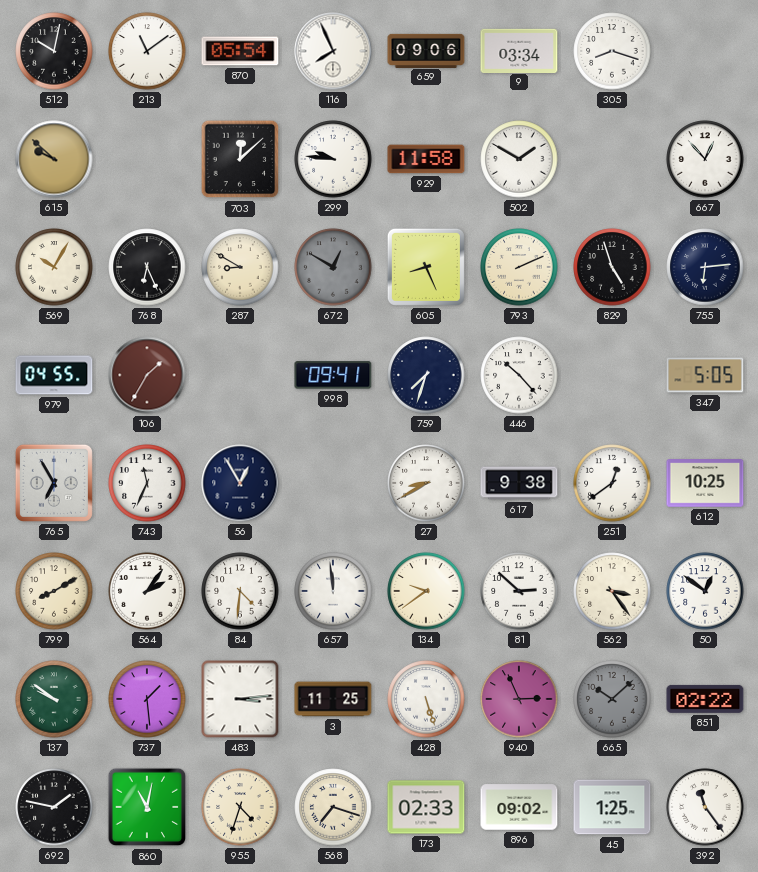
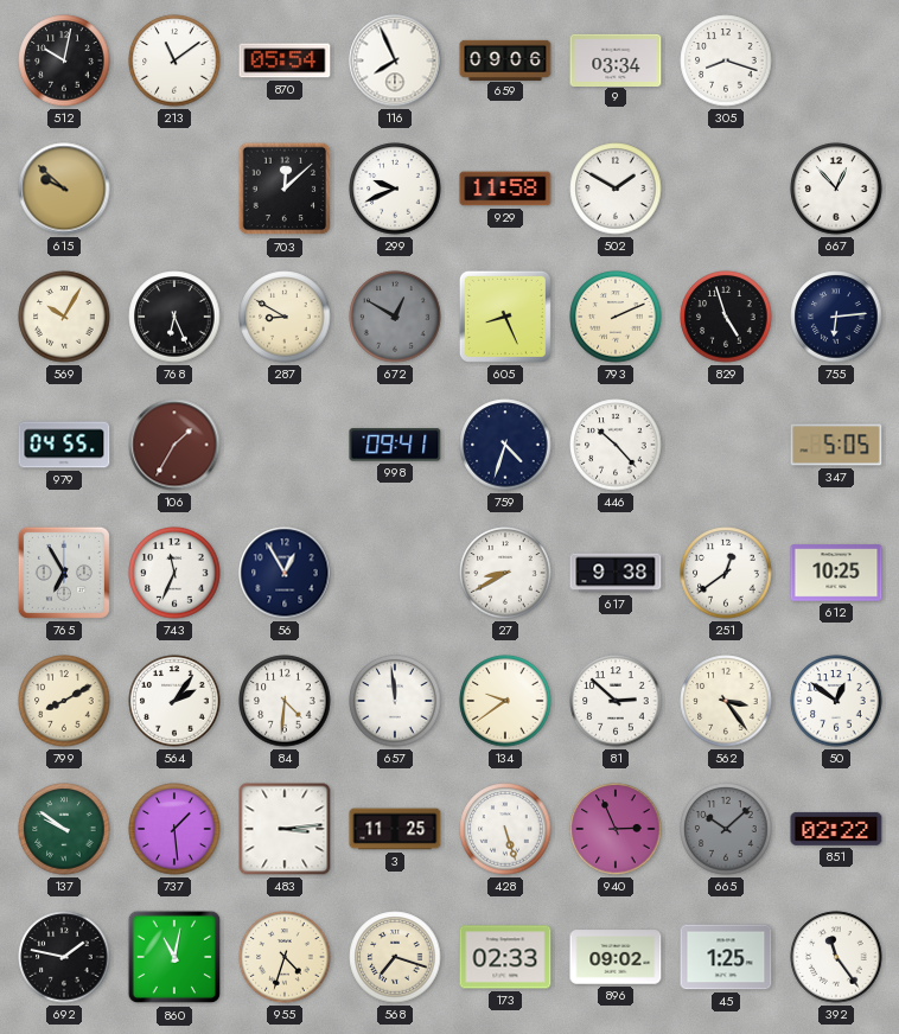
299: 9:46 -> 9:41
759: 7:33 -> 4:33
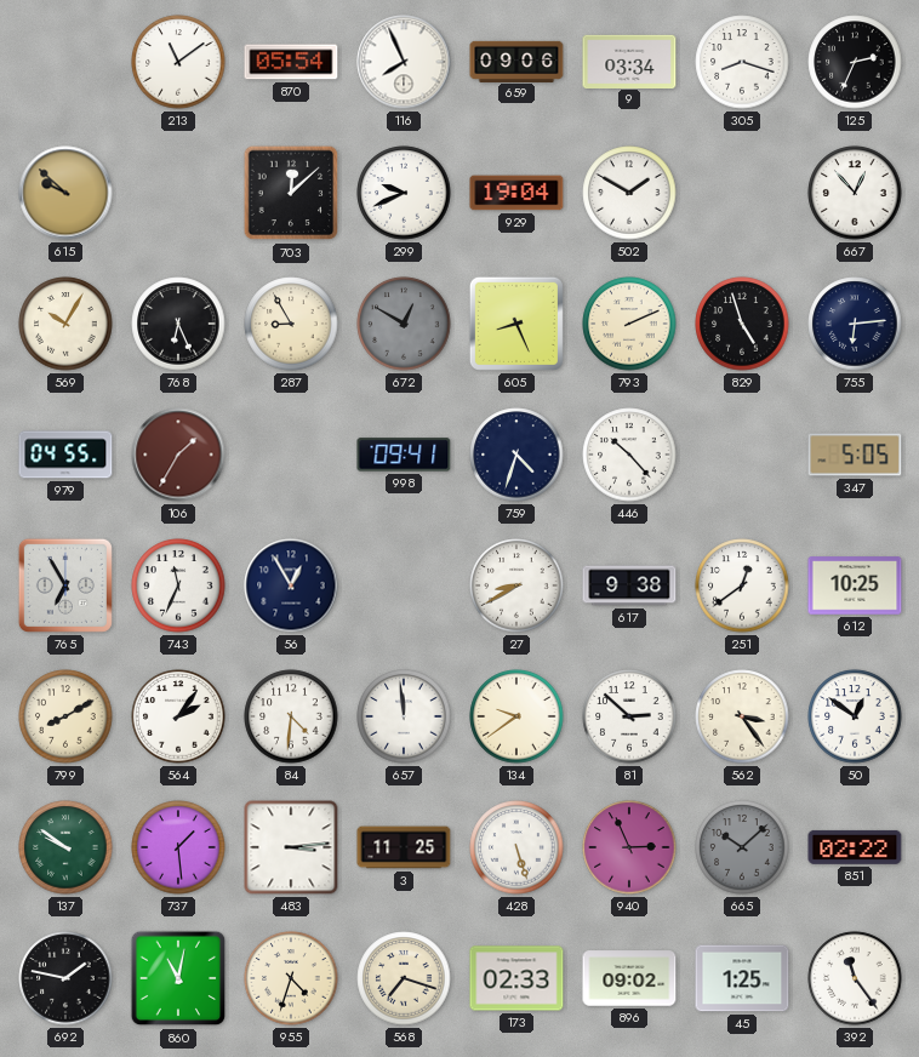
512: 10:02 -> none
125: none -> 2:34
929: 11:58 -> 19:04
287: 8:50 -> 8:55
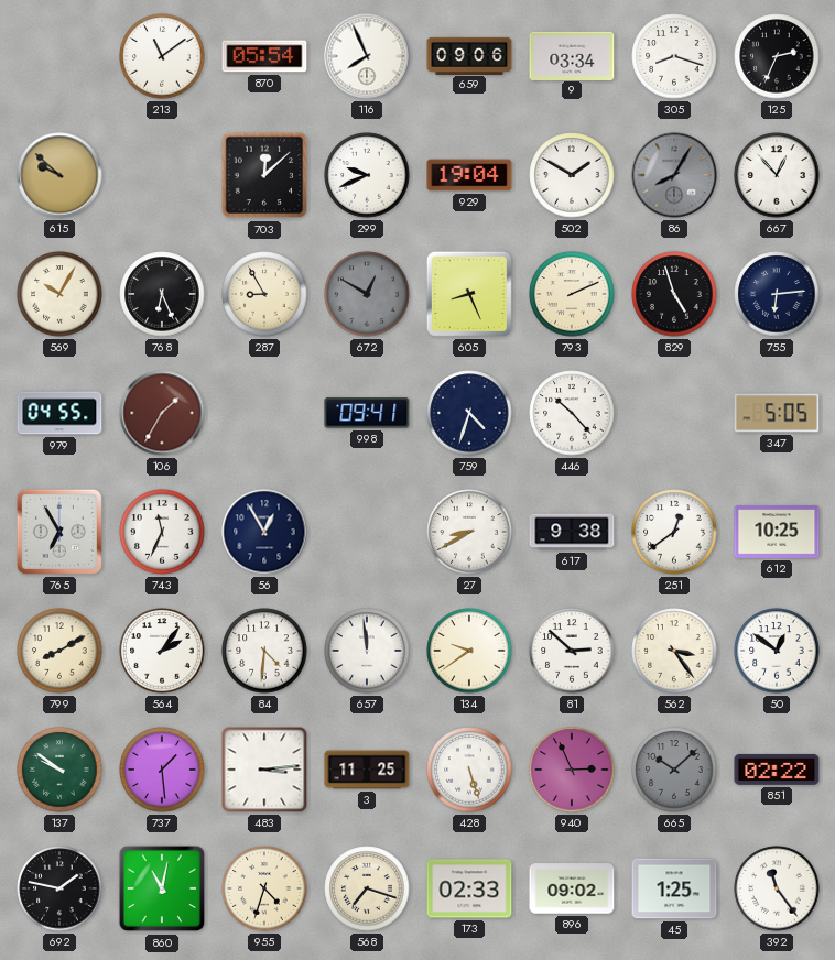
86: none -> 8:05
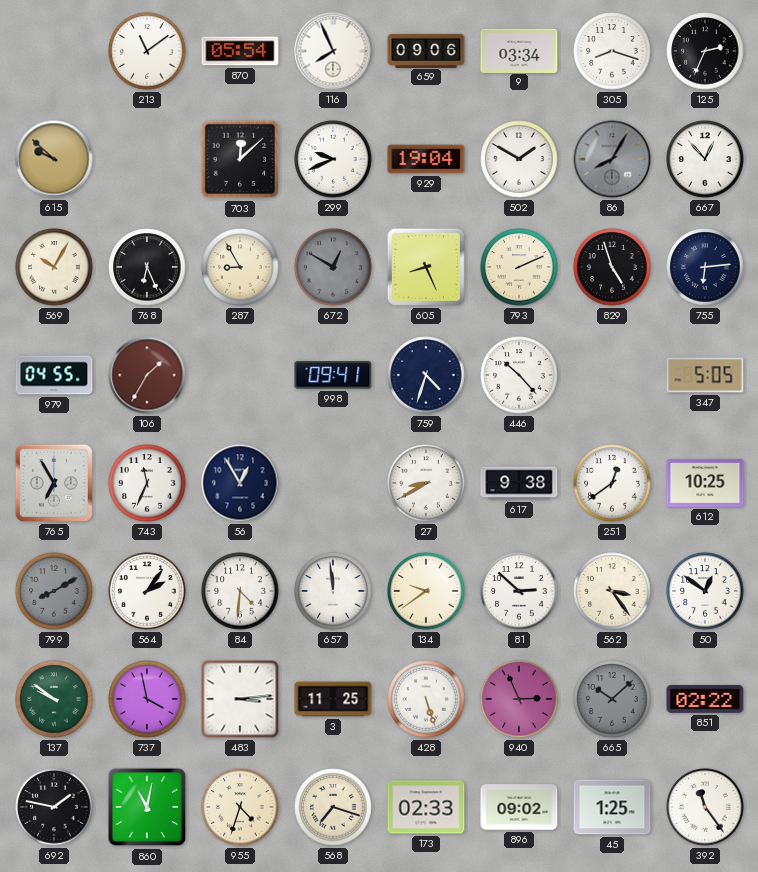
799 dial: cream -> grey
737: 1:29 -> 3:58
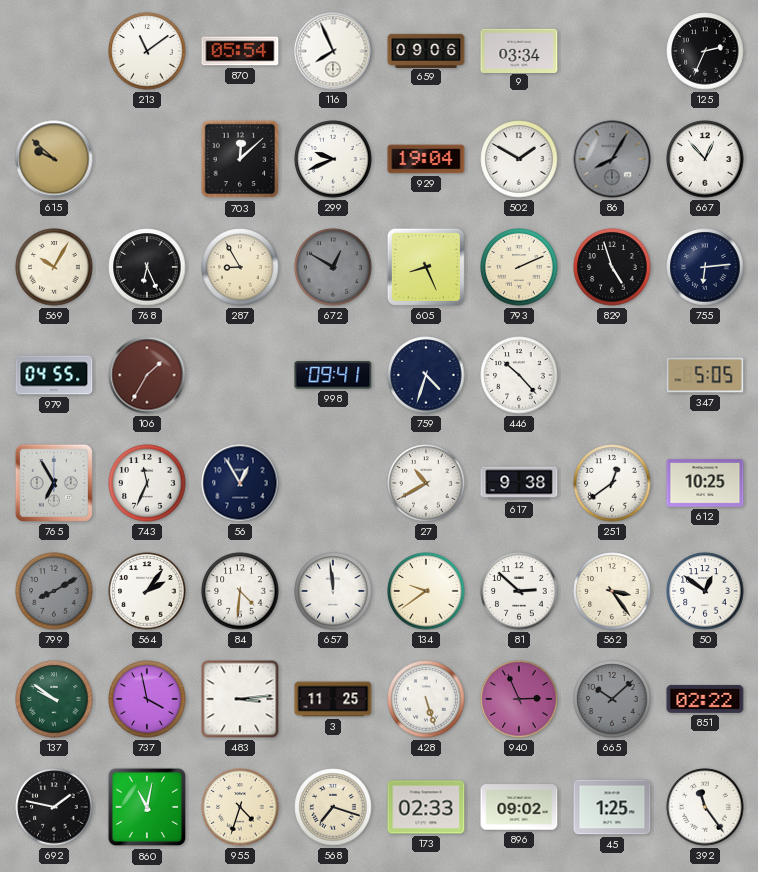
305: 8:18 -> none
27: 8:40 -> 10:40
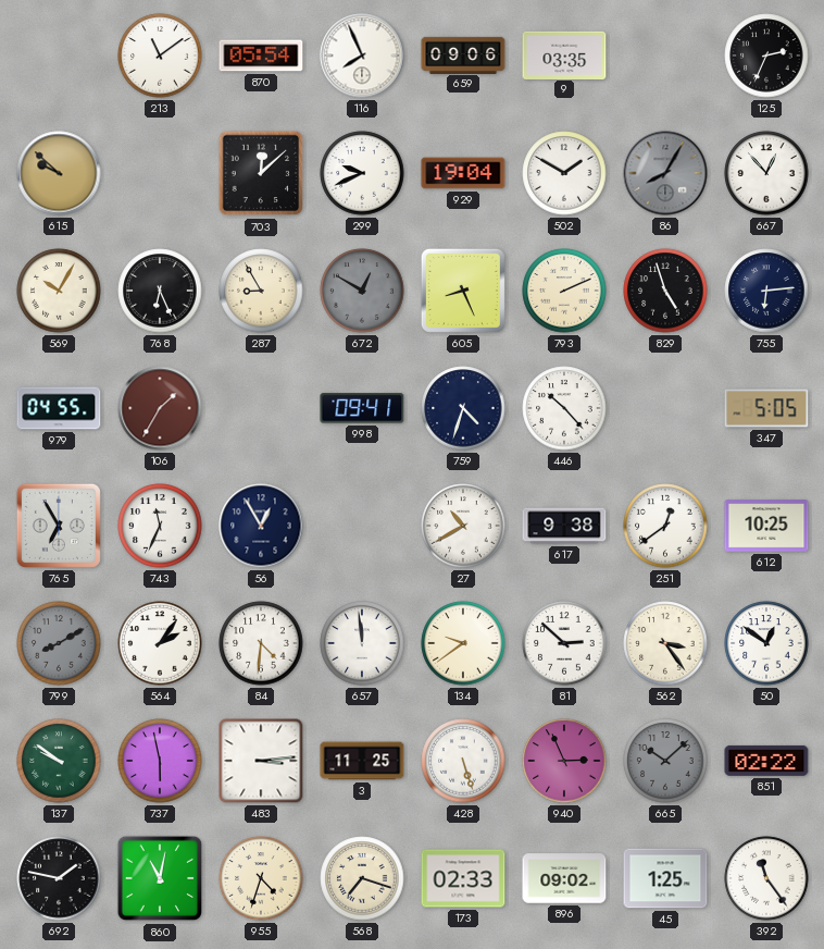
9: 03:34 -> 03:35
737: 3:58 -> 5:58
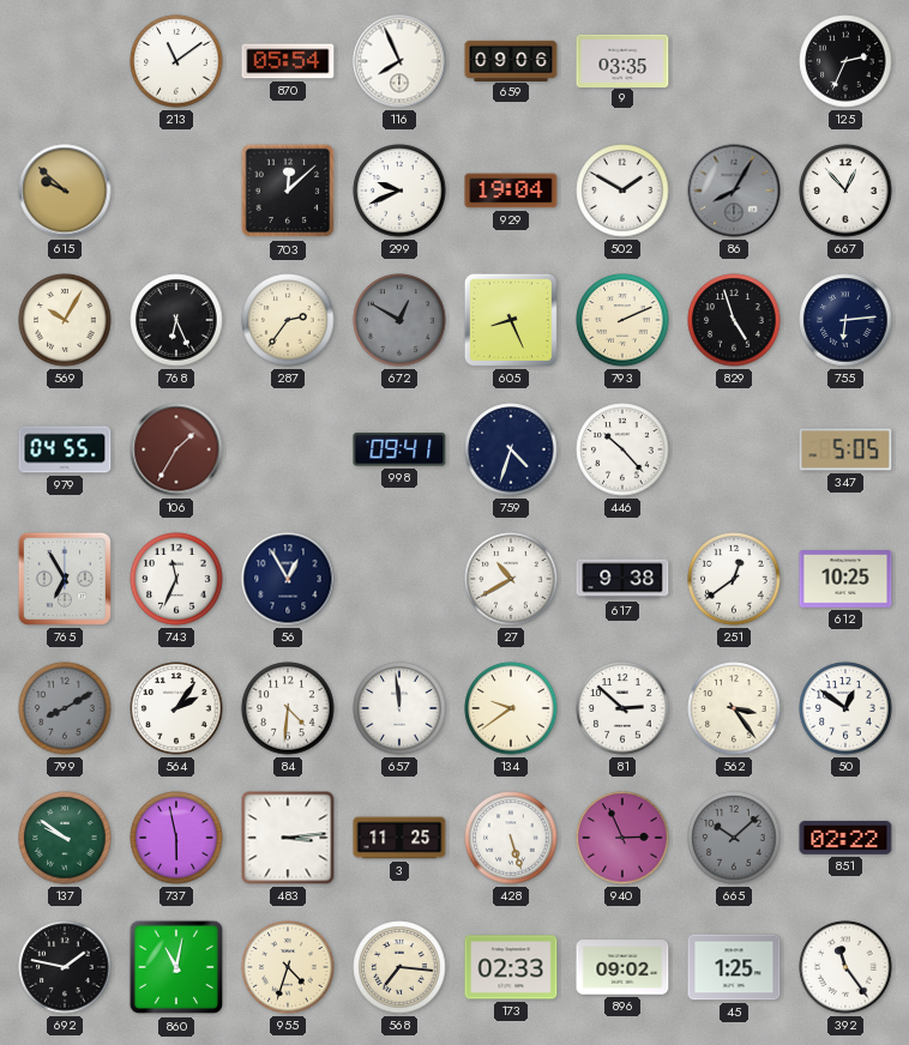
287: 8:55 -> 2:36
568: 7:18 -> 7:16
